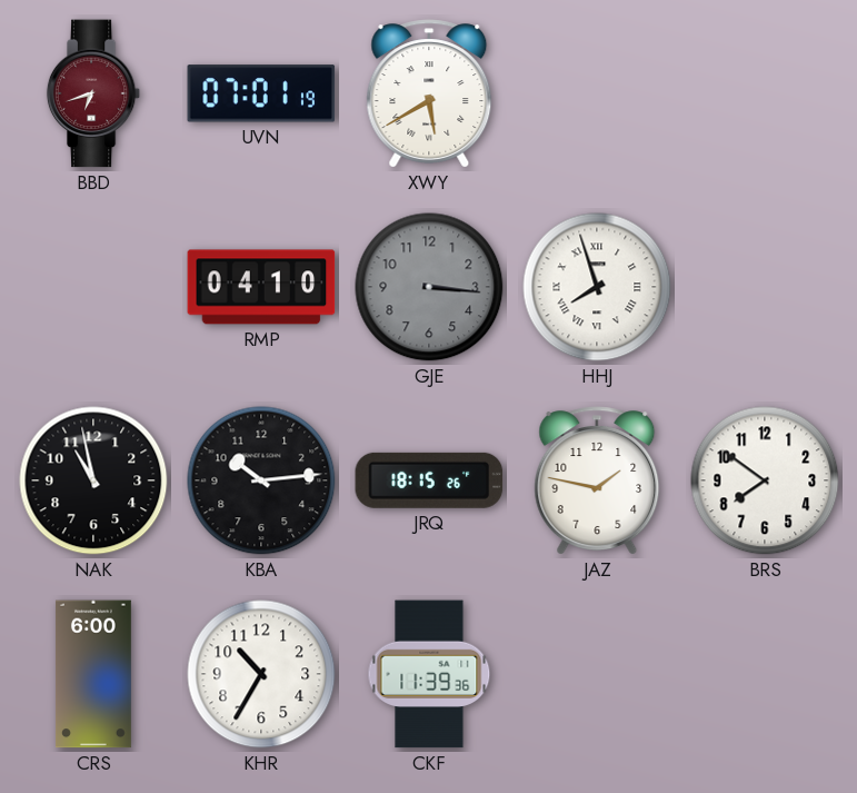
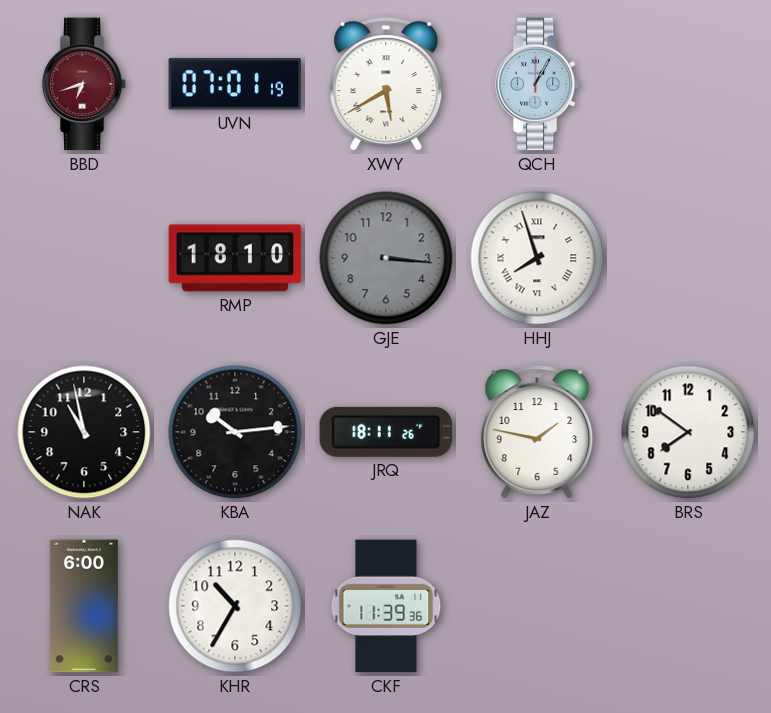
QCH: none -> 1:05
RMP: 04:10 -> 18:10
JRQ: 18:15 -> 18:11
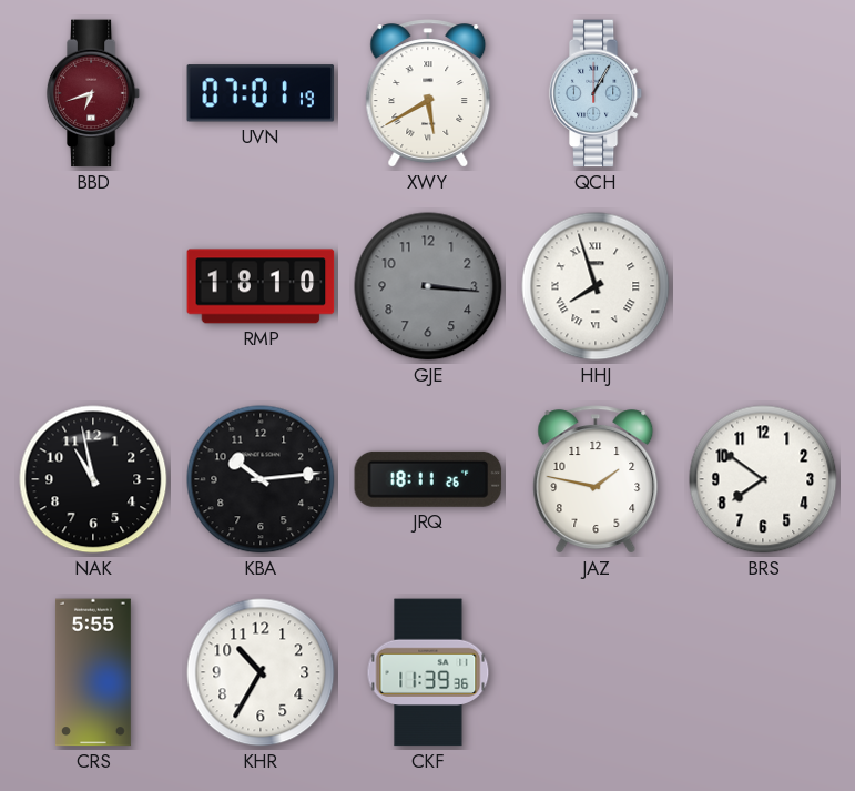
CRS: 6:00 -> 5:55
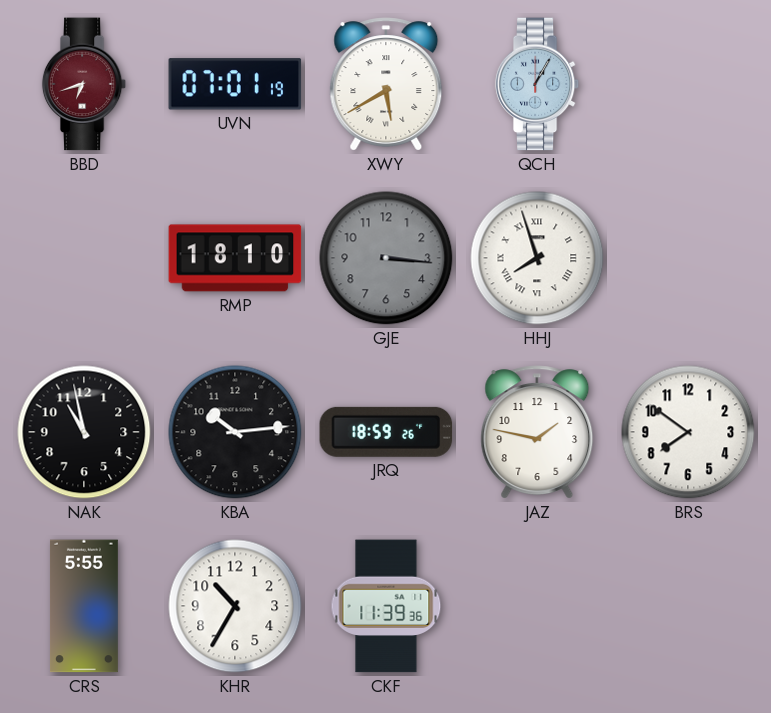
JRQ: 18:11 -> 18:59
